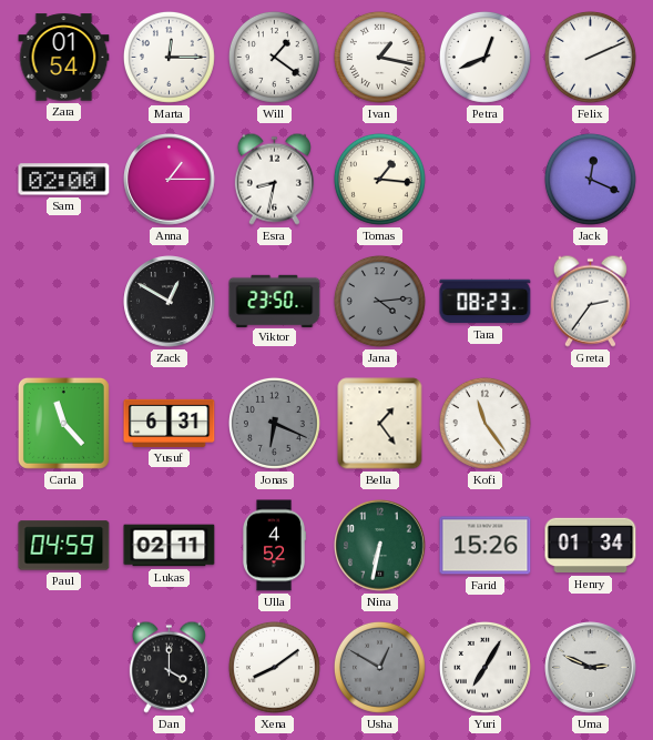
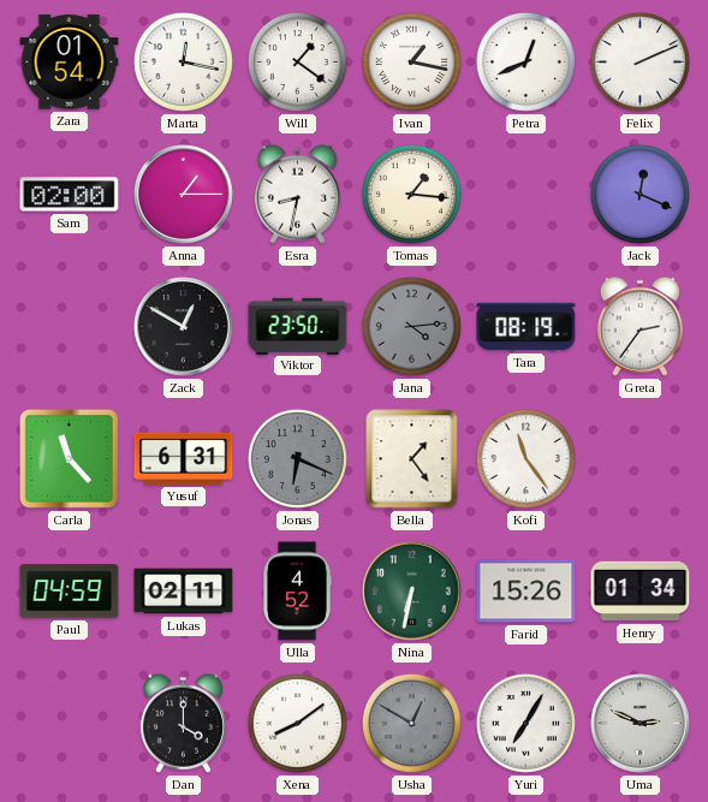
Marta: 12:15 -> 12:17
Tara: 08:23 -> 08:19
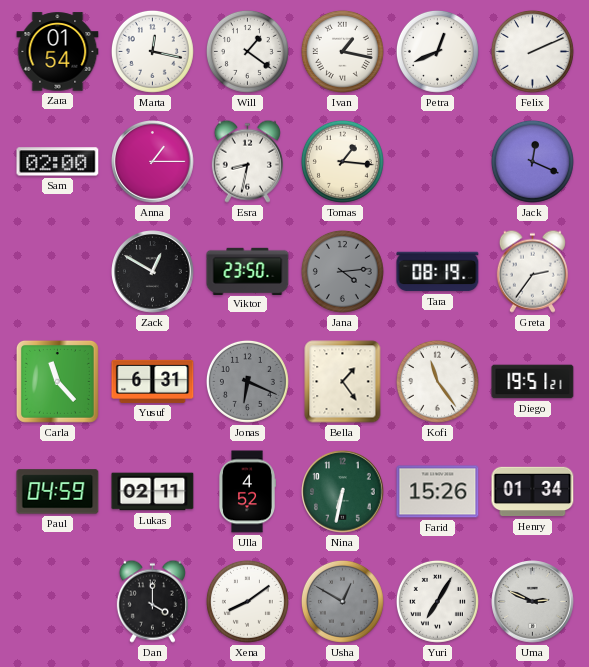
Diego: none -> 19:51
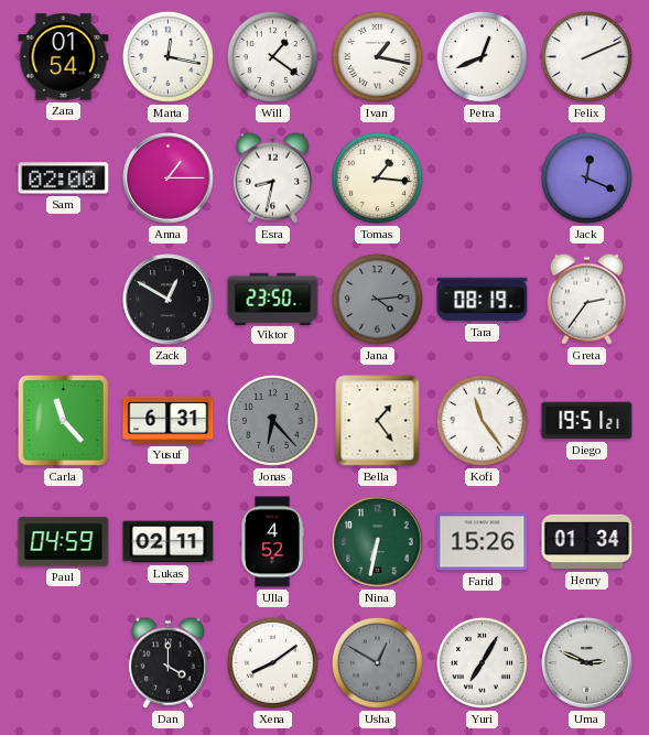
Jonas: 6:19 -> 6:23
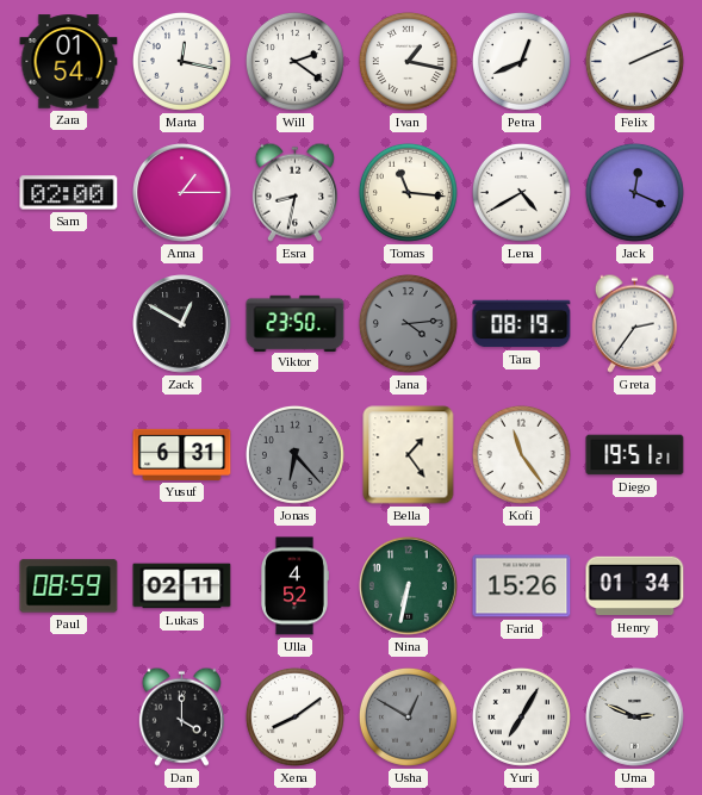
Will: 1:21 -> 2:21
Tomas: 1:16 -> 11:16
Lena: none -> 4:40
Carla: 11:23 -> none
Paul: 04:59 -> 08:59
